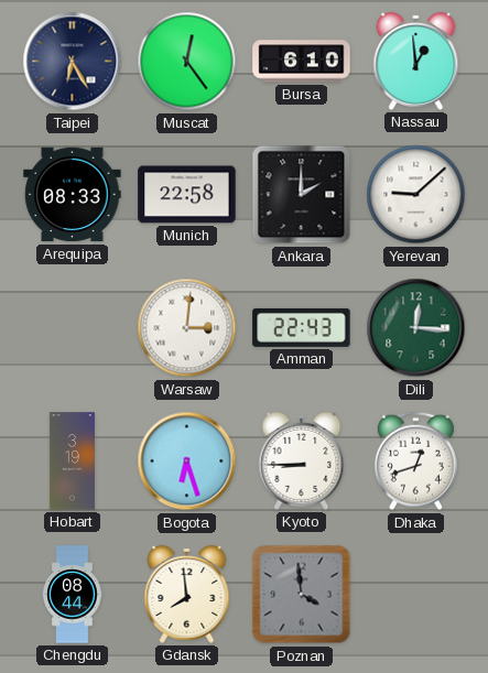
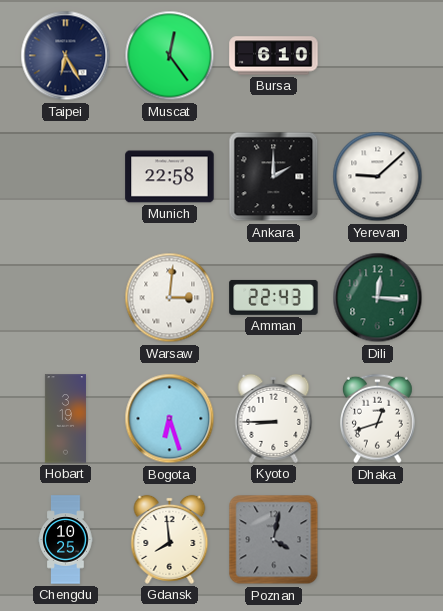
Nassau: 12:59 -> none
Arequipa: 08:33 -> none
Chengdu: 08:44 -> 10:25
Poznan: 3:59 -> 4:02
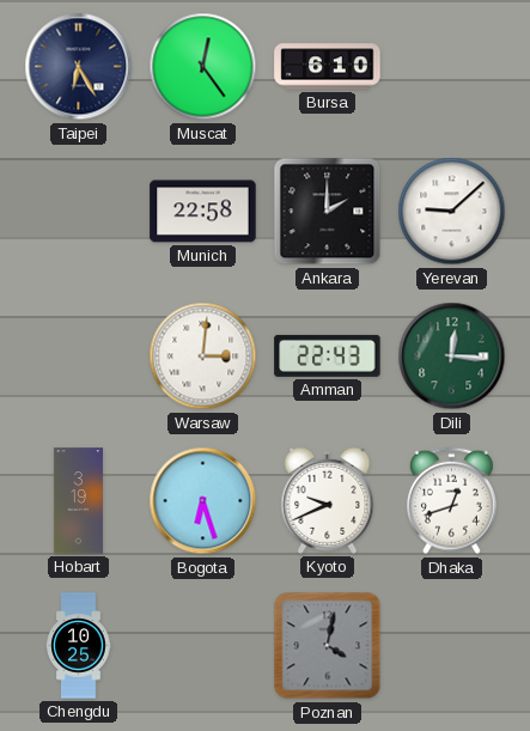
Kyoto: 8:45 -> 9:41
Gdansk: 7:59 -> none
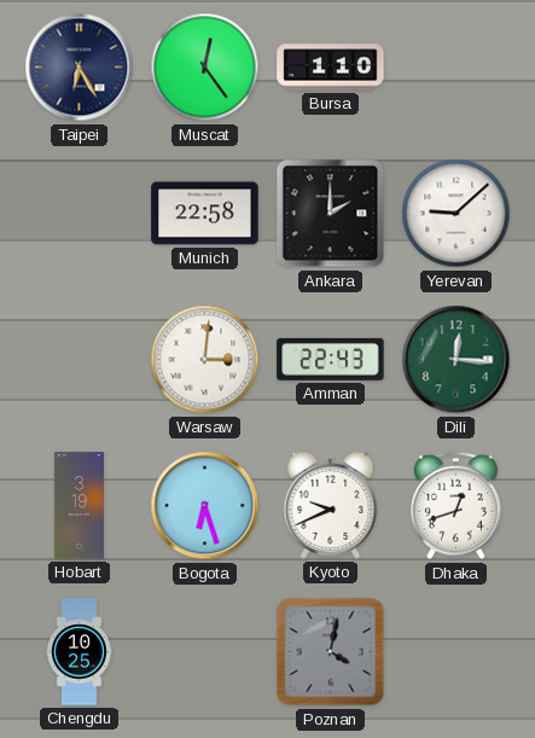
Bursa: 6:10 -> 1:10
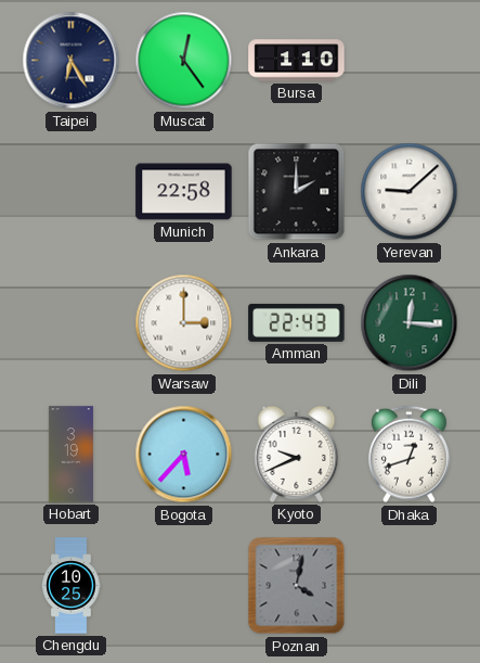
Warsaw: 3:01 -> 3:00
Bogota: 6:27 -> 5:37
